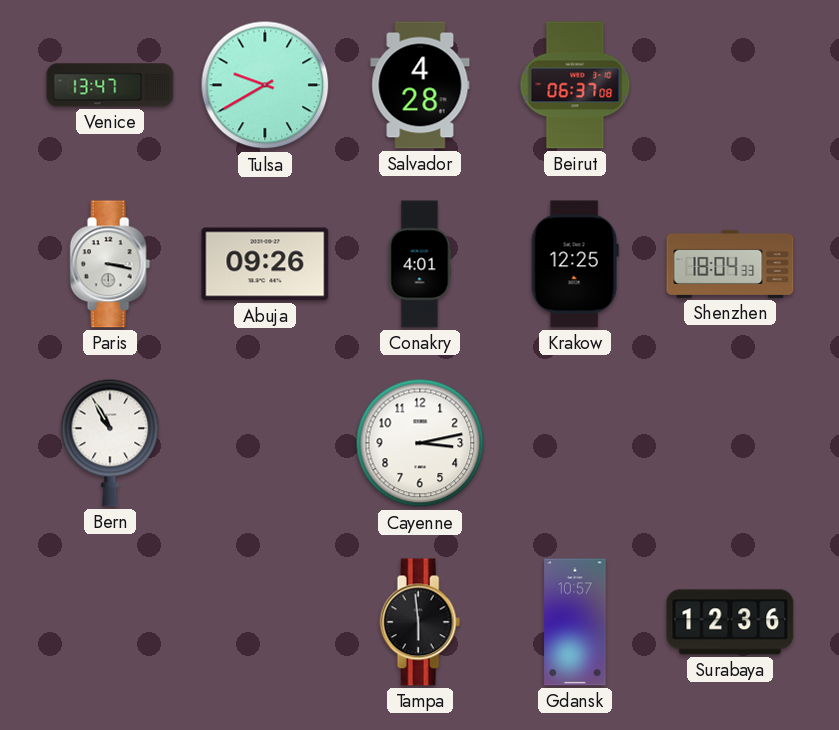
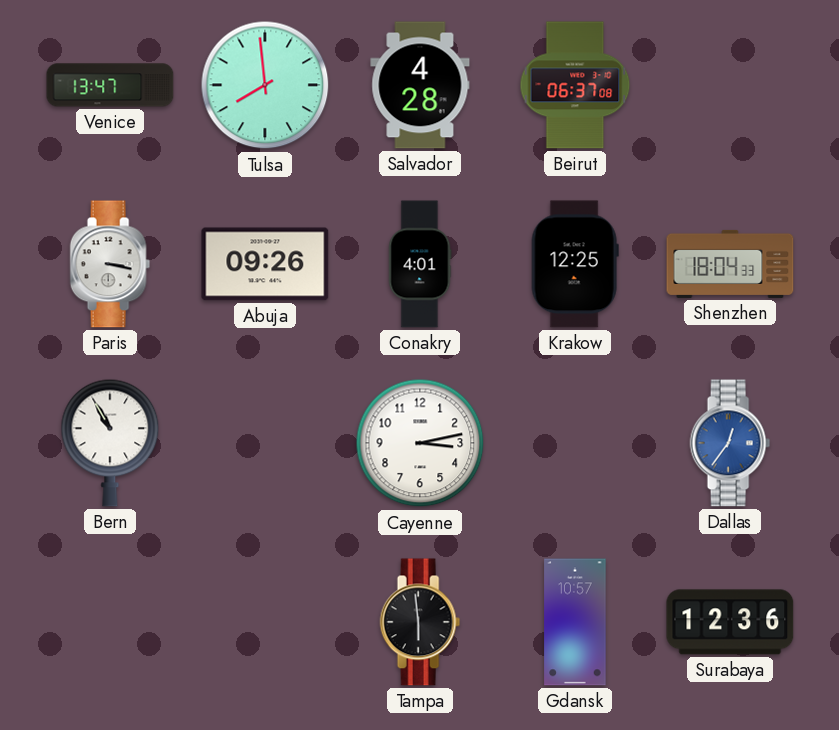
Tulsa: 9:40 -> 7:59
Dallas: none -> 12:36
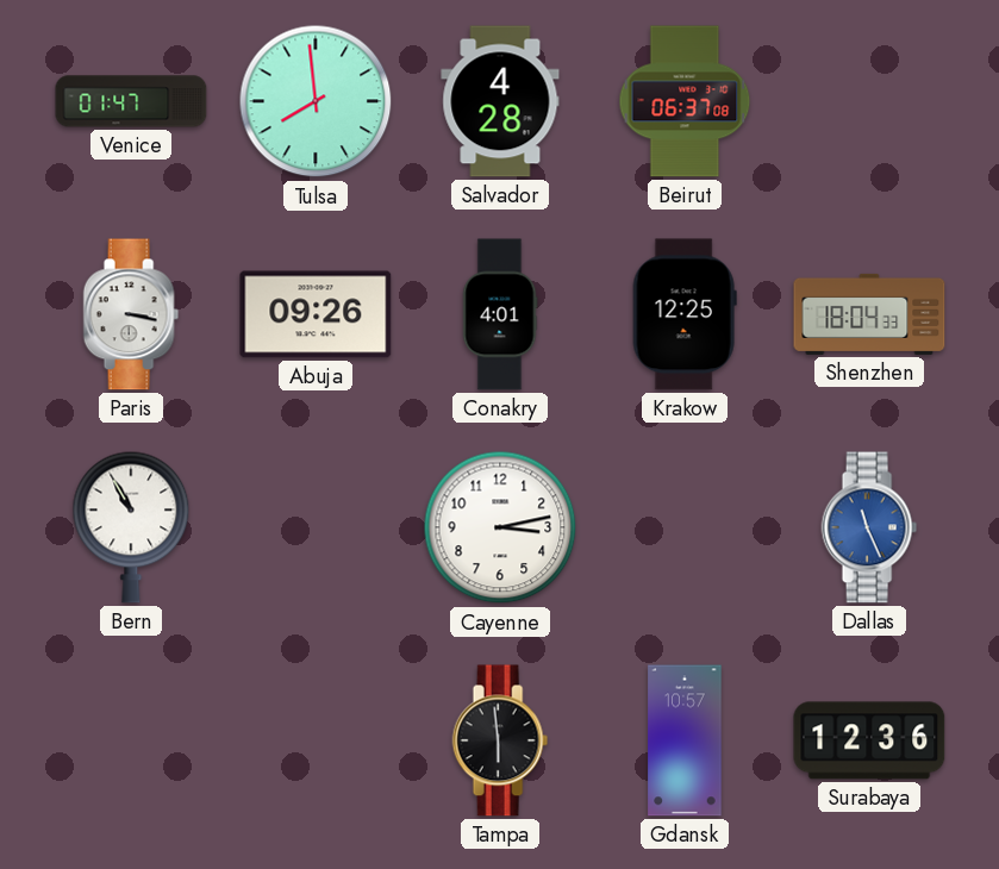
Venice: 13:47 -> 01:47
Dallas: 12:36 -> 11:26
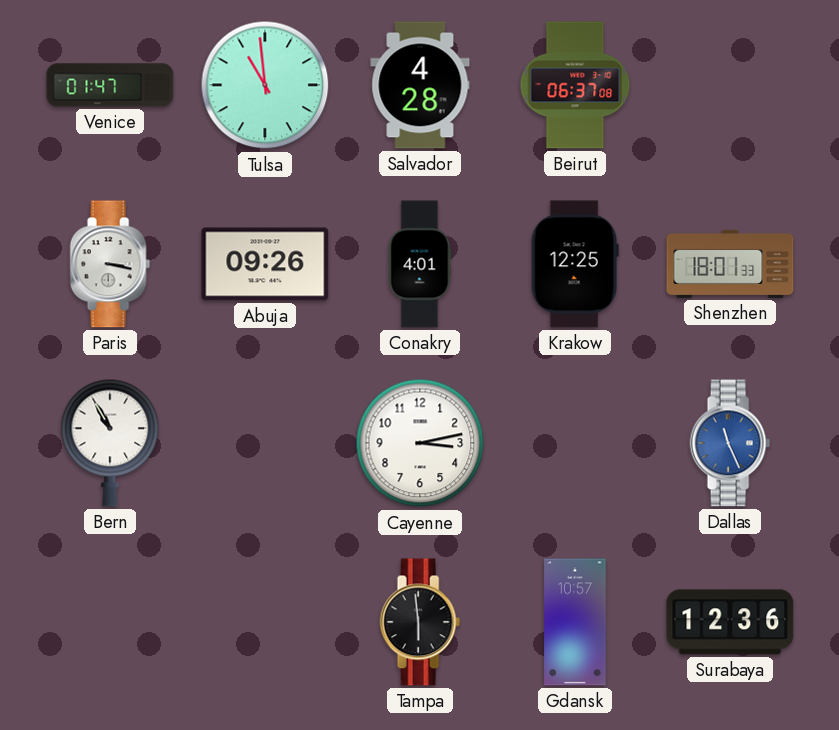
Tulsa: 7:59 -> 10:59
Shenzhen: 18:04 -> 18:01
